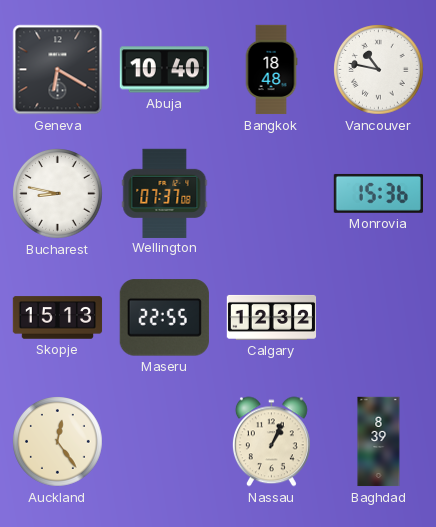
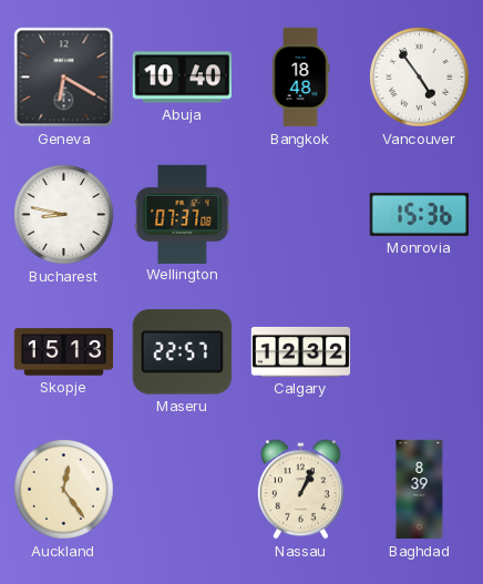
Vancouver: 10:47 -> 4:54
Maseru: 22:55 -> 22:57
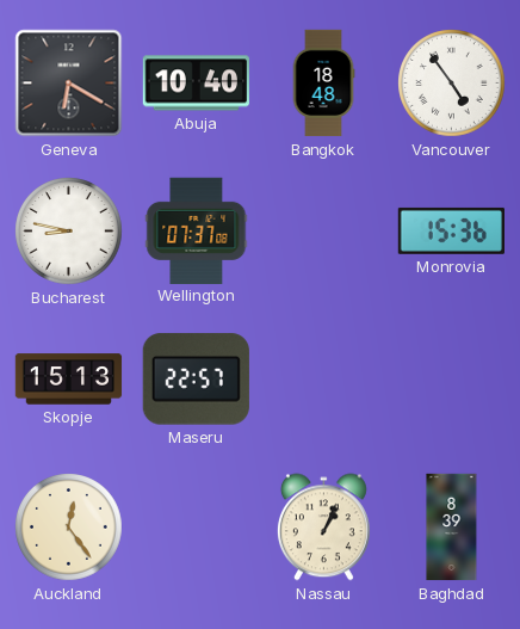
Calgary: 12:32 -> none
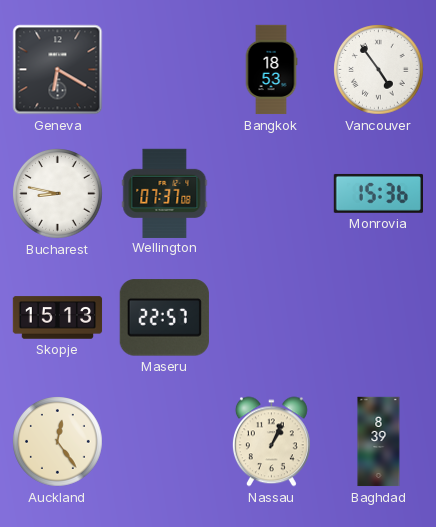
Abuja: 10:40 -> none
Bangkok: 18:48 -> 18:53
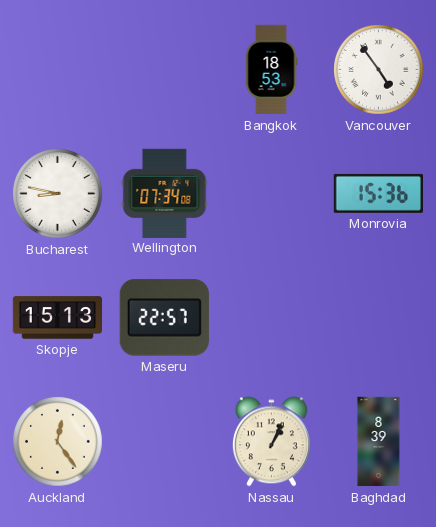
Geneva: 6:20 -> none
Wellington: 07:37 -> 07:34
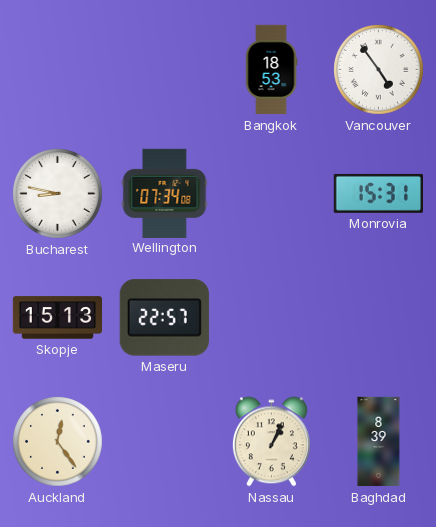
Monrovia: 15:36 -> 15:31
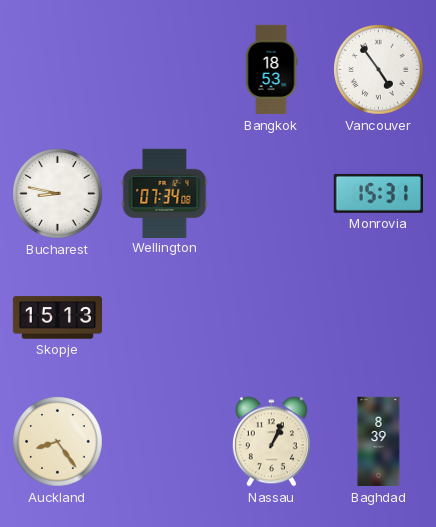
Maseru: 22:57 -> none
Auckland: 12:24 -> 8:24
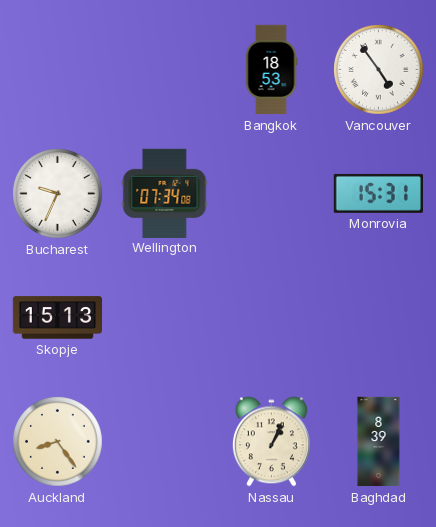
Bucharest: 8:47 -> 9:34
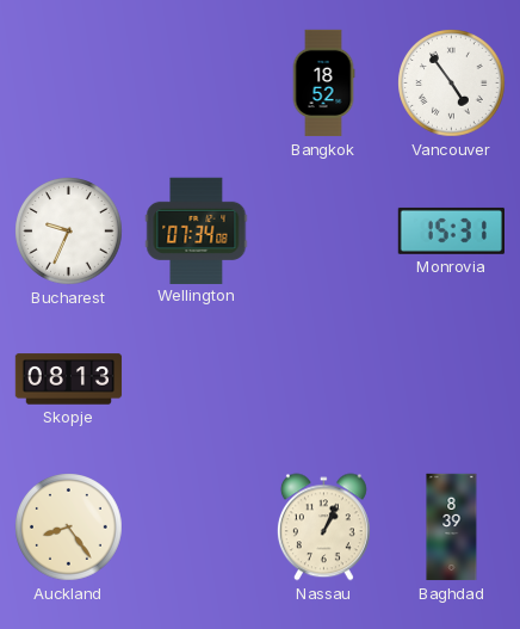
Bangkok: 18:53 -> 18:52
Skopje: 15:13 -> 08:13
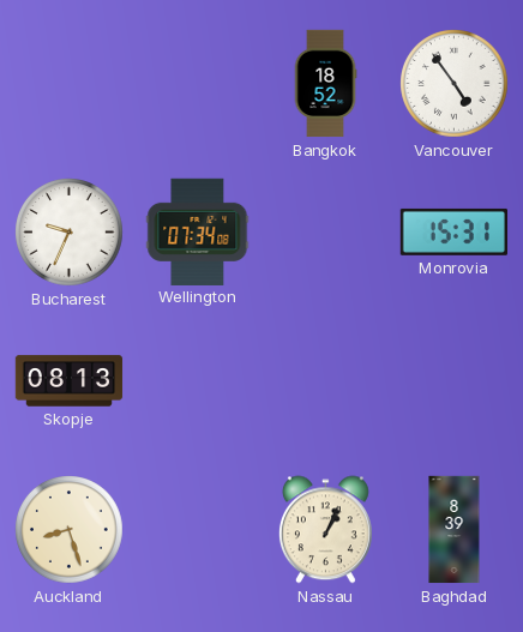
Auckland: 8:24 -> 8:27
